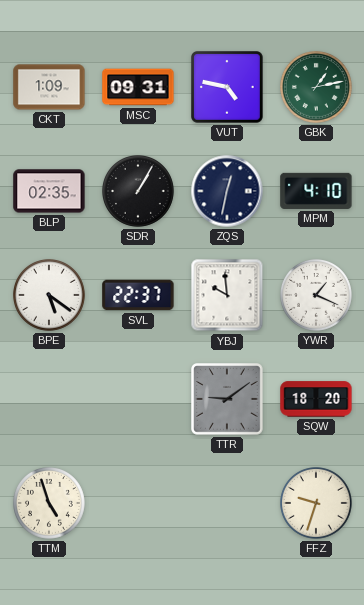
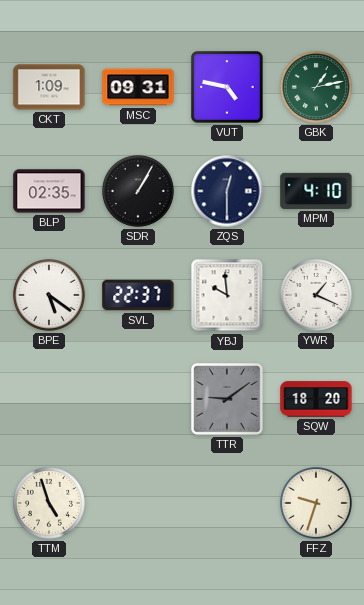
ZQS: 12:32 -> 12:30
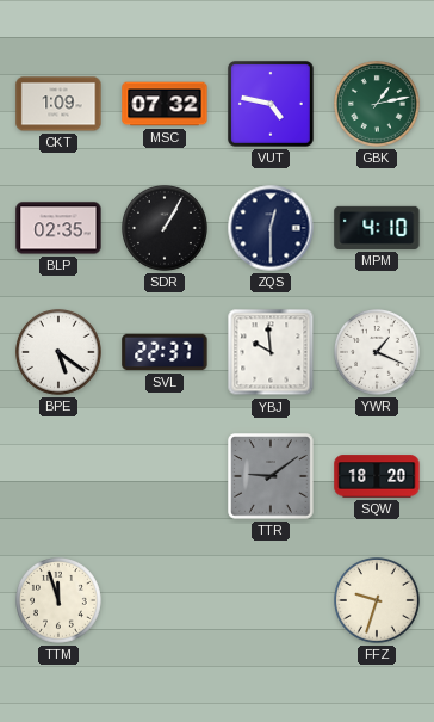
MSC: 09:31 -> 07:32
TTM: 4:57 -> 11:57
